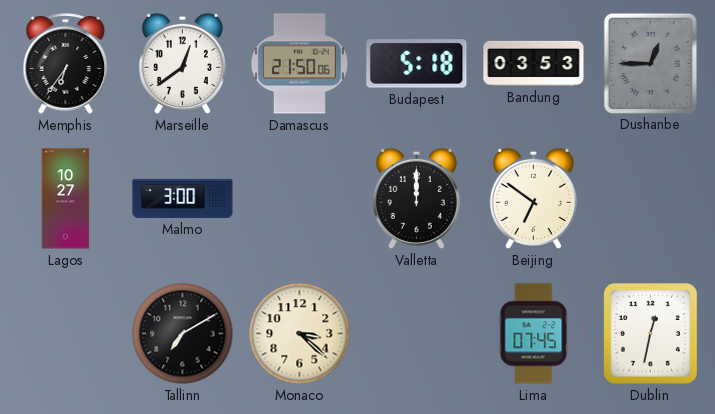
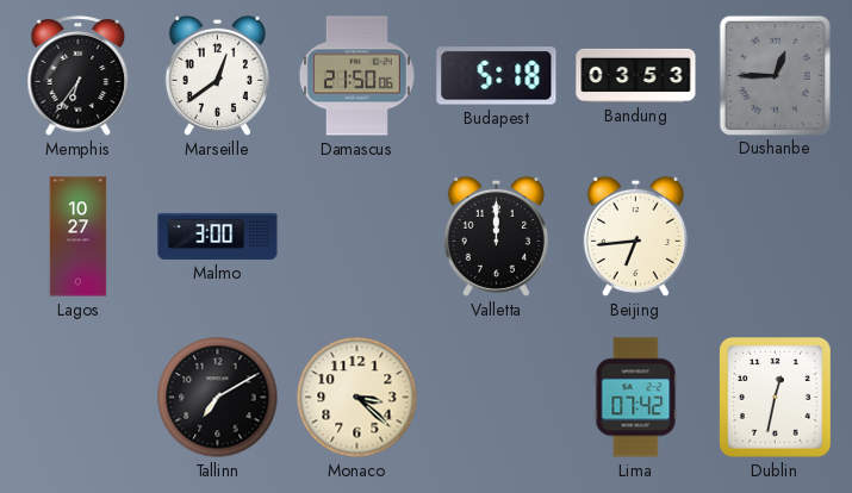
Beijing: 6:51 -> 6:44
Lima: 07:45 -> 07:42
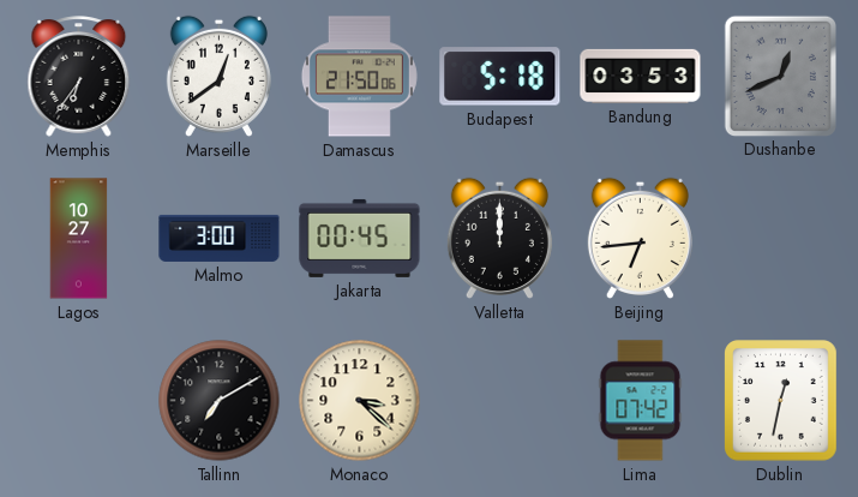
Dushanbe: 12:45 -> 12:41
Jakarta: none -> 00:45
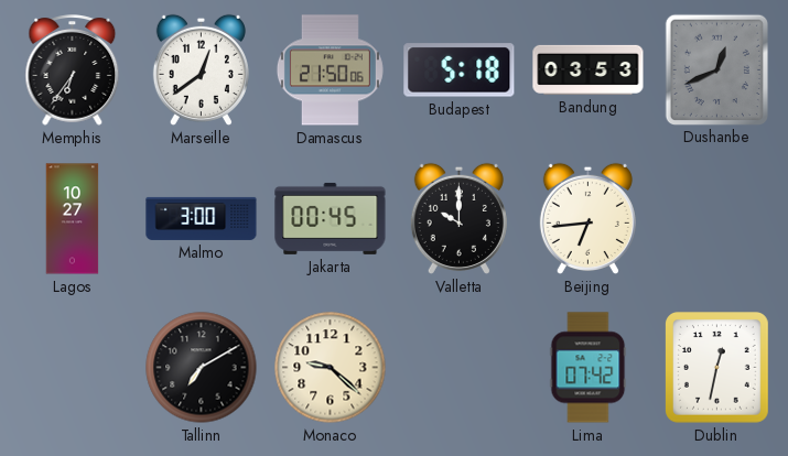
Valletta: 12:00 -> 10:00
Monaco: 3:22 -> 9:22
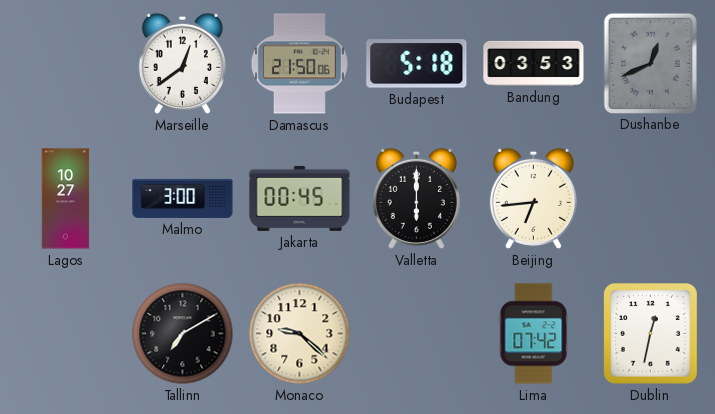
Memphis: 6:36 -> none
Valletta: 10:00 -> 6:00
